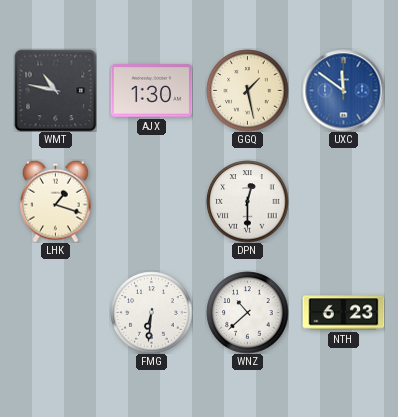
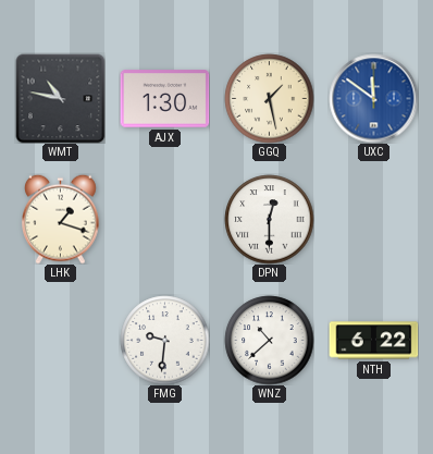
FMG: 6:31 -> 9:31
NTH: 6:23 -> 6:22
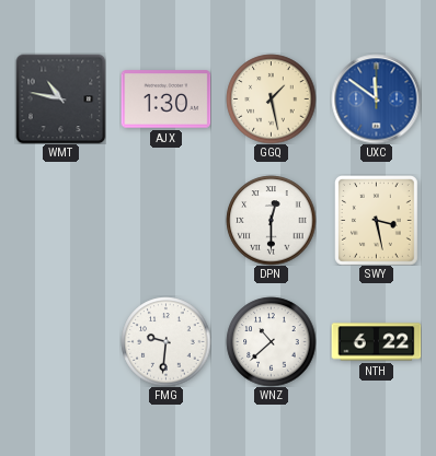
LHK: 1:18 -> none
SWY: none -> 3:28
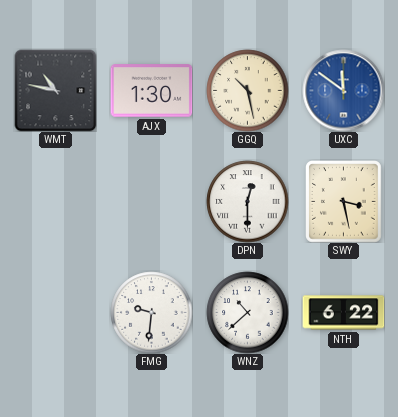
GGQ: 1:28 -> 10:28
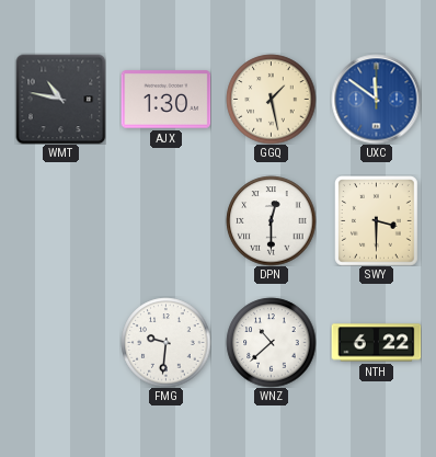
GGQ: 10:28 -> 1:28
SWY: 3:28 -> 3:30
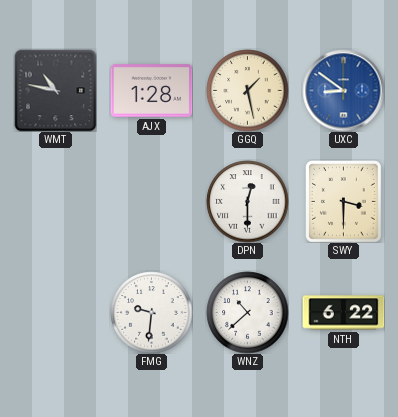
AJX: 1:30 -> 1:28
UXC: 11:51 -> 8:51
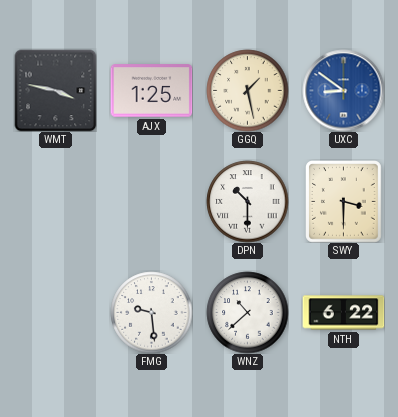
WMT: 10:47 -> 3:47
AJX: 1:28 -> 1:25
DPN: 12:30 -> 10:30
FMG: 9:31 -> 9:29
